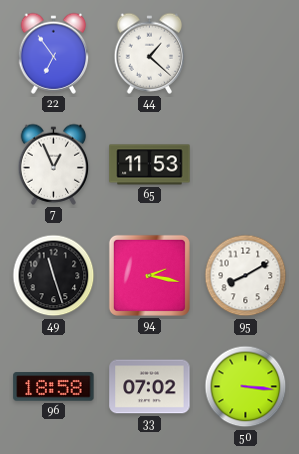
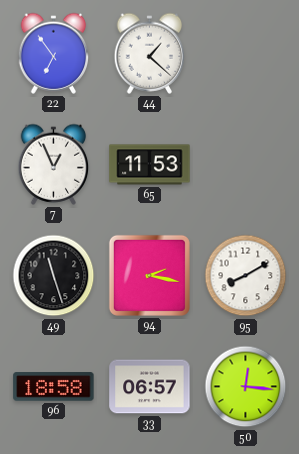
33: 07:02 -> 06:57
50: 3:16 -> 12:16
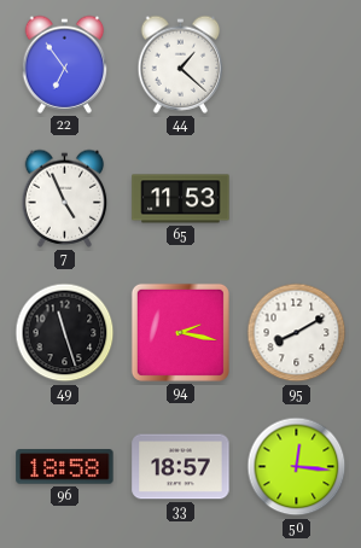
7: 12:56 -> 4:56
33: 06:57 -> 18:57
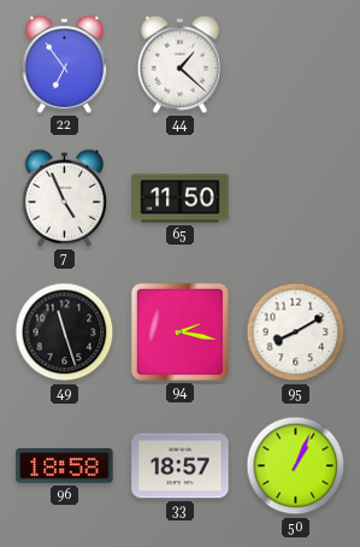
65: 11:53 -> 11:50
50: 12:16 -> 1:04
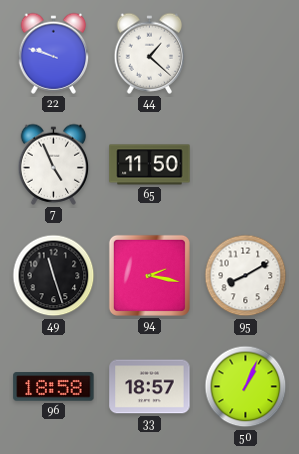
22: 6:54 -> 9:48
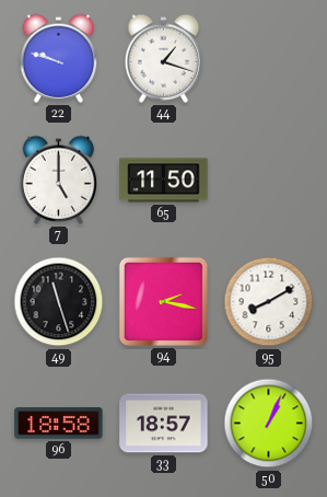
44: 1:22 -> 1:18
7: 4:56 -> 5:00
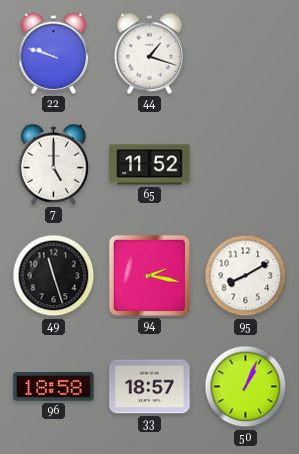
65: 11:50 -> 11:52
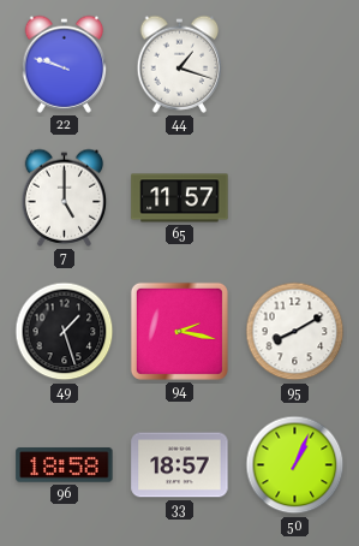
65: 11:52 -> 11:57
49: 11:27 -> 1:27
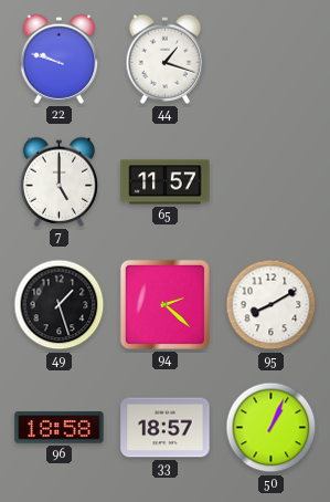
94: 2:17 -> 2:22
